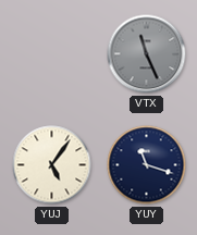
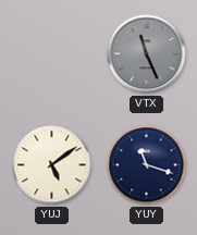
YUJ: 5:06 -> 5:09
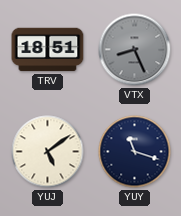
TRV: none -> 18:51
VTX: 11:26 -> 8:26
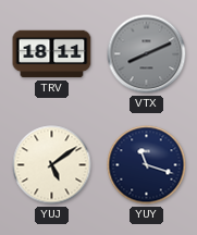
TRV: 18:51 -> 18:11
VTX: 8:26 -> 8:11
